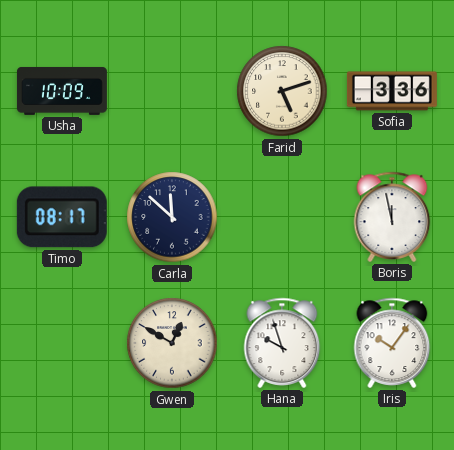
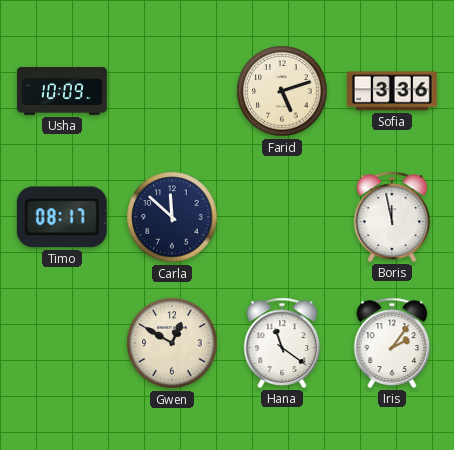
Hana: 9:57 -> 11:21
Iris: 10:06 -> 2:06
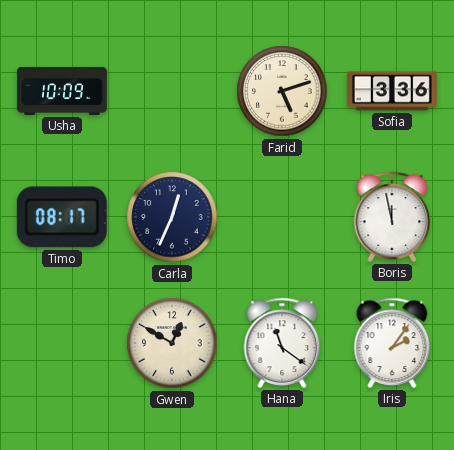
Carla: 11:52 -> 12:34
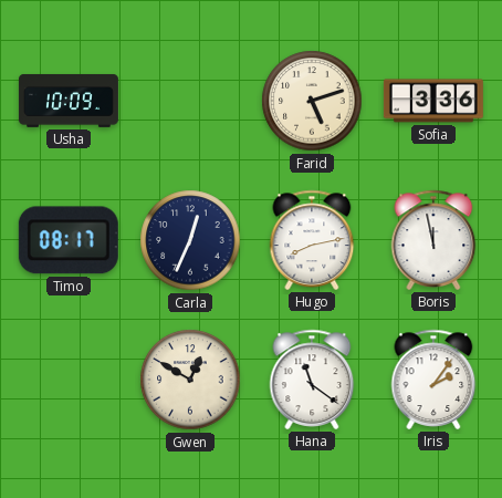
Hugo: none -> 8:13
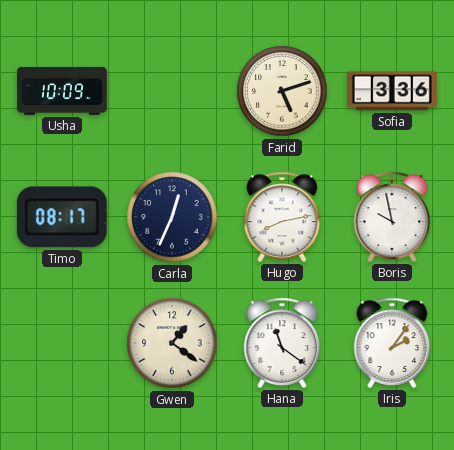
Boris: 11:58 -> 9:58
Gwen: 12:50 -> 1:21
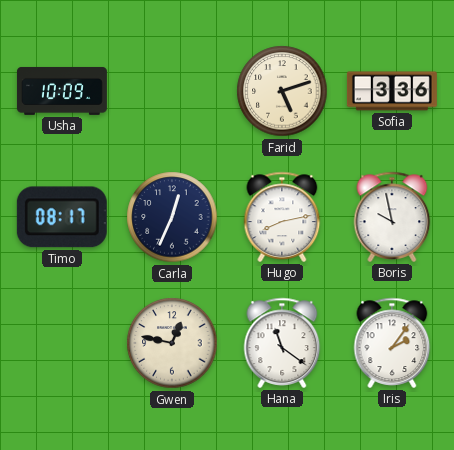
Gwen: 1:21 -> 12:47
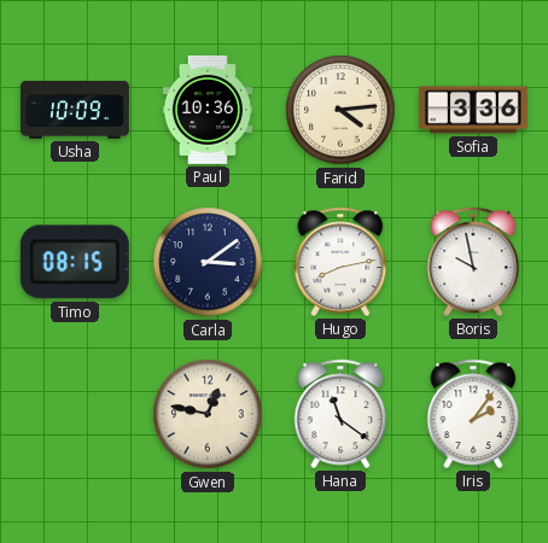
Paul: none -> 10:36
Farid: 5:12 -> 4:14
Timo: 08:17 -> 08:15
Carla: 12:34 -> 3:09
